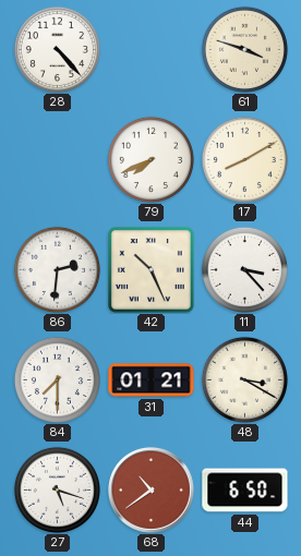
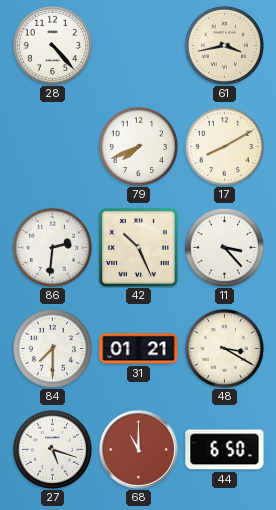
61: 3:48 -> 3:43
68: 10:39 -> 11:00
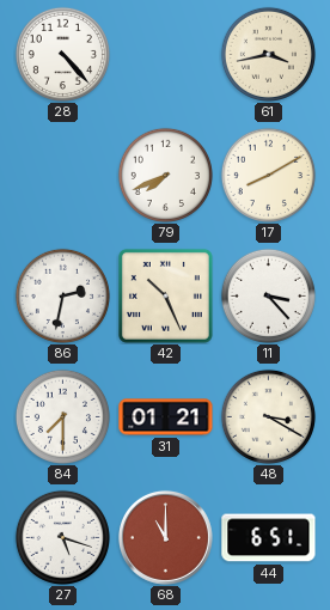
86: 2:31 -> 2:32
44: 6:50 -> 6:51
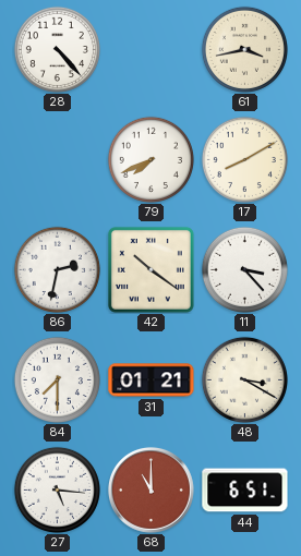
42: 10:26 -> 10:21
27: 5:18 -> 5:16
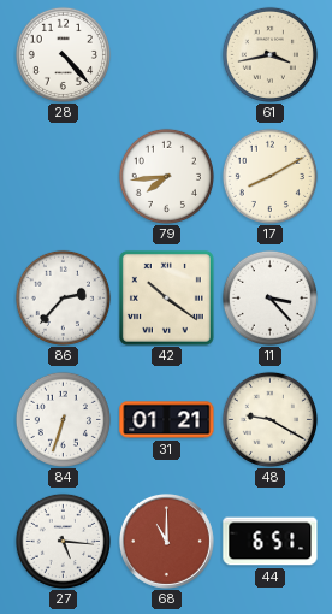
79: 7:41 -> 7:44
86: 2:32 -> 2:37
84: 7:30 -> 6:33
48: 3:20 -> 9:20
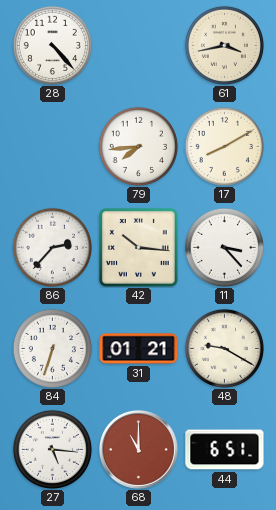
42: 10:21 -> 10:16
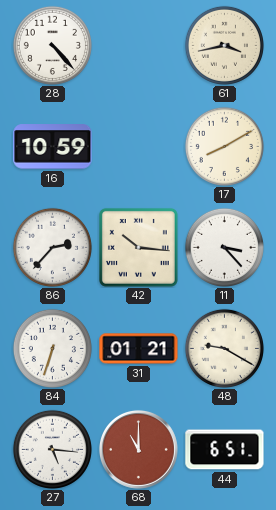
16: none -> 10:59
79: 7:44 -> none
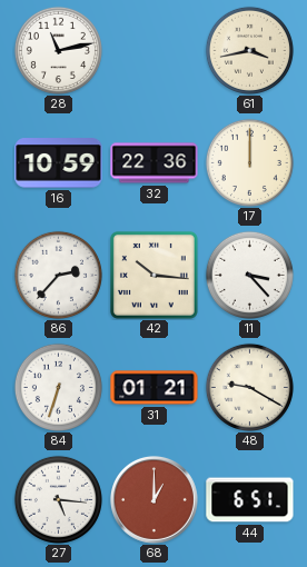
28: 4:23 -> 11:13
32: none -> 22:36
17: 8:10 -> 12:00
68: 11:00 -> 1:00
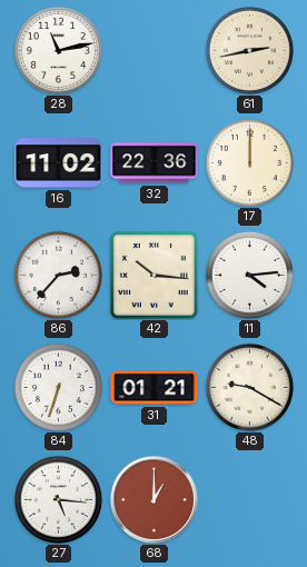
61: 3:43 -> 2:43
16: 10:59 -> 11:02
11: 3:23 -> 4:14
44: 6:51 -> none
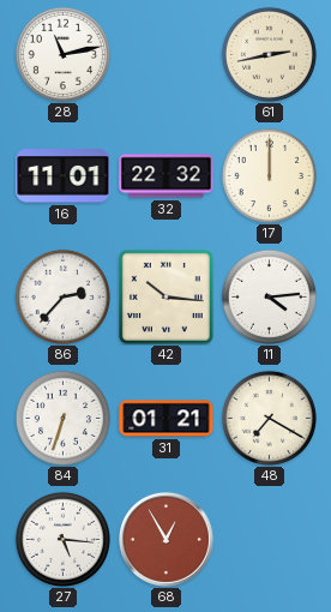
16: 11:02 -> 11:01
32: 22:36 -> 22:32
48: 9:20 -> 7:20
68: 1:00 -> 12:55
